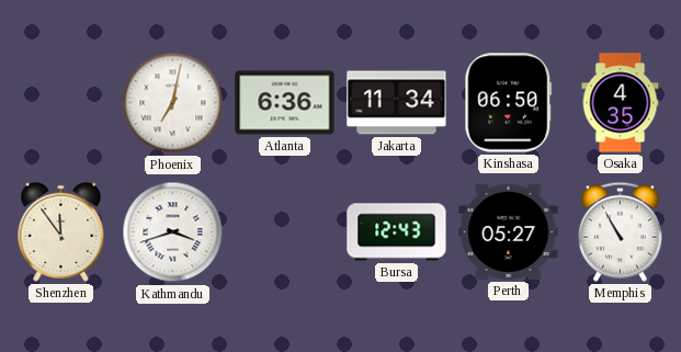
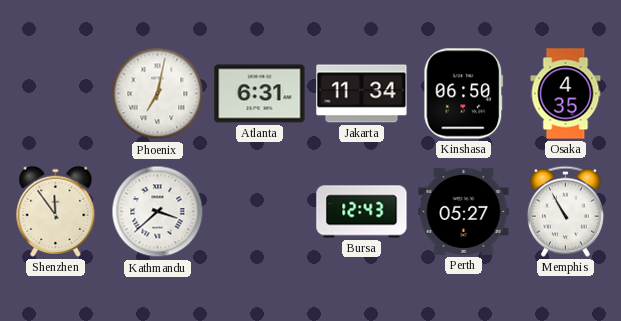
Atlanta: 6:36 -> 6:31
Kathmandu: 3:42 -> 3:38
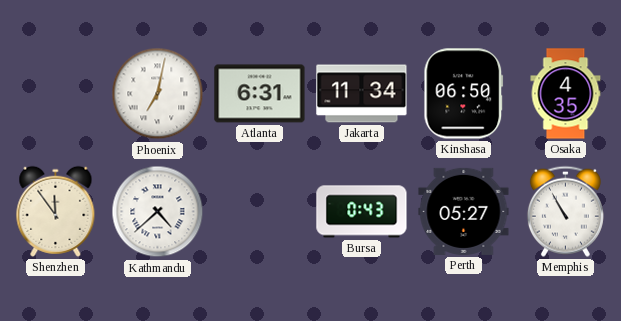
Kathmandu: 3:38 -> 4:38
Bursa: 12:43 -> 0:43
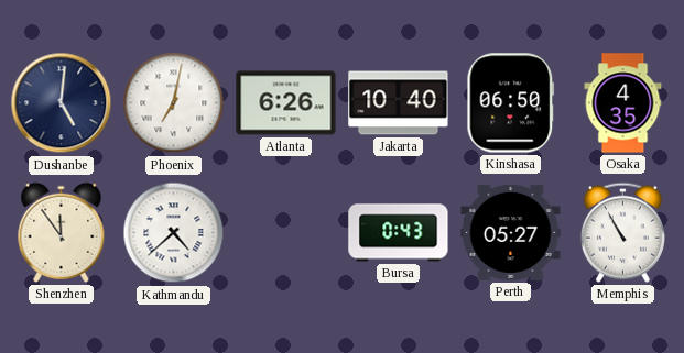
Dushanbe: none -> 5:01
Atlanta: 6:31 -> 6:26
Jakarta: 11:34 -> 10:40
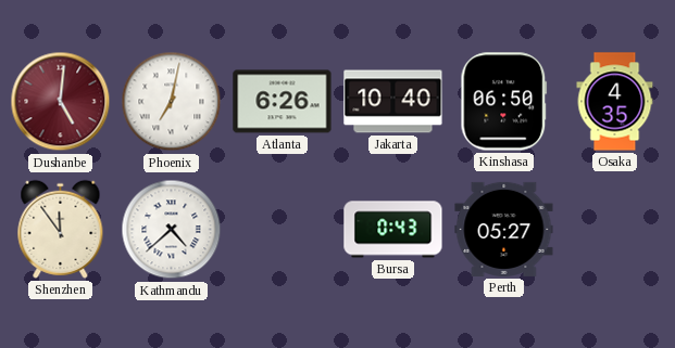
Dushanbe dial: navy -> burgundy
Memphis: 10:55 -> none
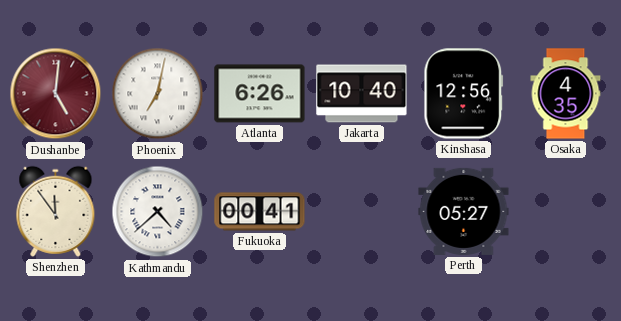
Kinshasa: 06:50 -> 12:56
Fukuoka: none -> 00:41
Bursa: 0:43 -> none
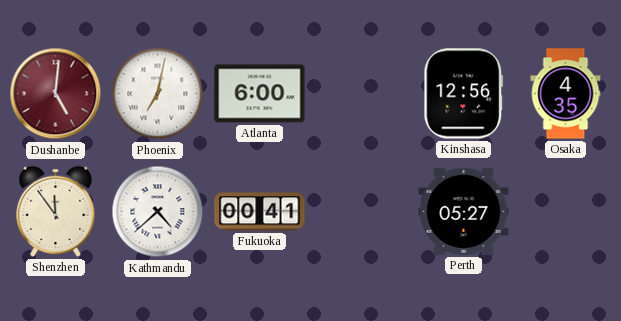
Atlanta: 6:26 -> 6:00
Jakarta: 10:40 -> none
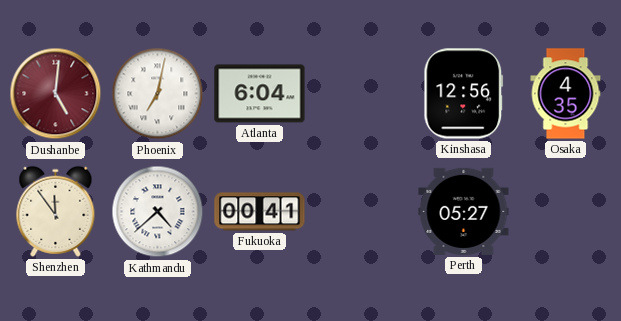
Atlanta: 6:00 -> 6:04
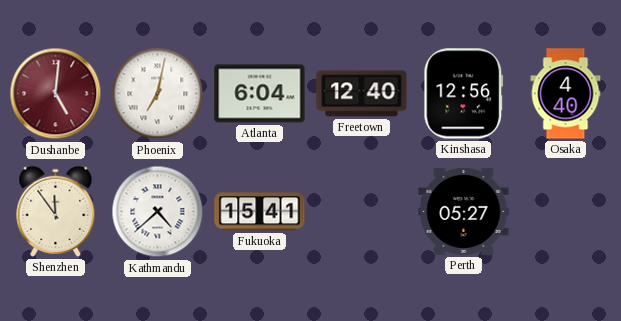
Freetown: none -> 12:40
Osaka: 4:35 -> 4:40
Fukuoka: 00:41 -> 15:41
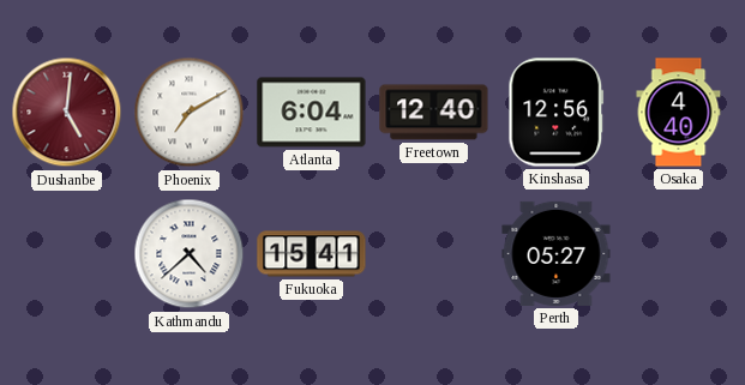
Phoenix: 7:02 -> 7:10
Shenzhen: 11:54 -> none
